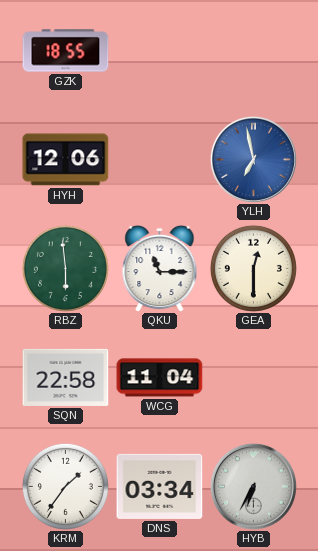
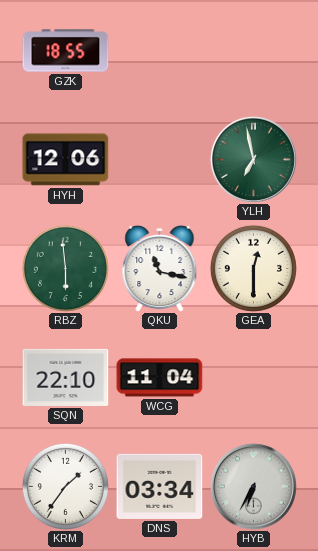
YLH dial: blue -> green
QKU: 11:15 -> 11:17
SQN: 22:58 -> 22:10
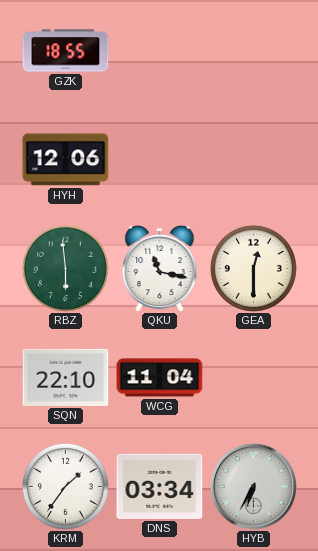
YLH: 6:58 -> none
